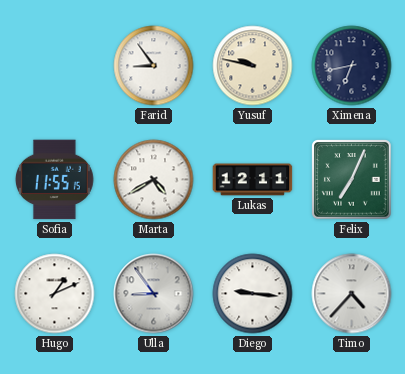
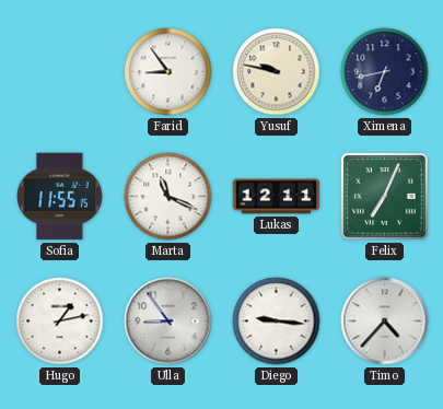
Marta: 4:40 -> 11:19
Hugo: 1:11 -> 1:13
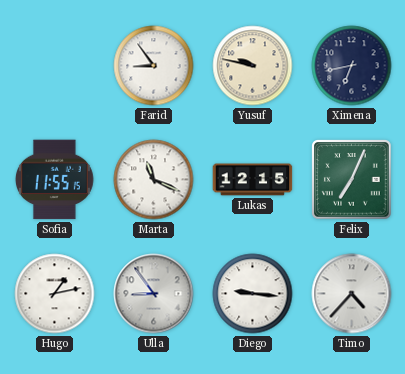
Lukas: 12:11 -> 12:15
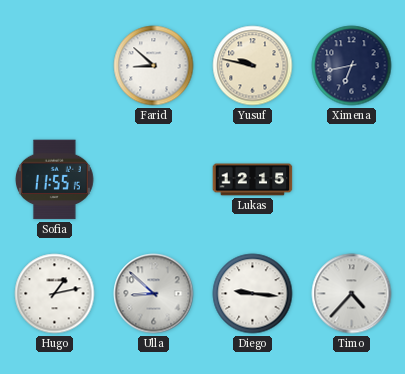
Farid: 8:54 -> 8:52
Marta: 11:19 -> none
Felix: 7:04 -> none
Ulla: 8:54 -> 8:52
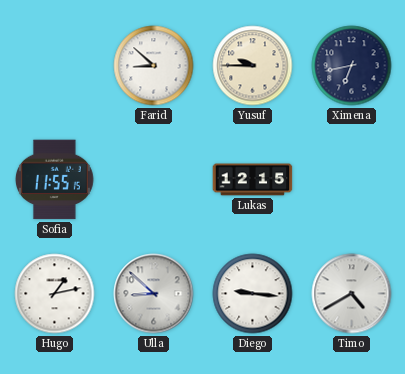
Yusuf: 9:47 -> 9:45
Timo: 4:37 -> 4:40
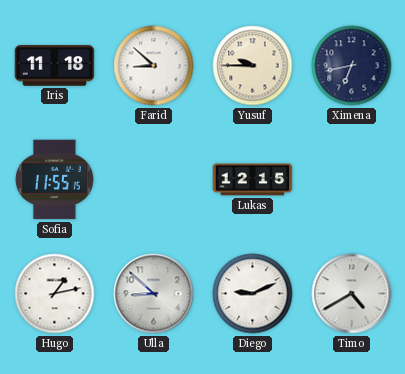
Iris: none -> 11:18
Diego: 9:16 -> 9:11
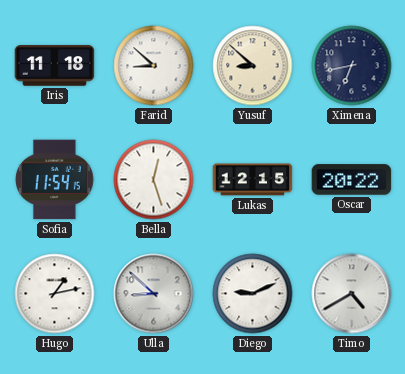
Yusuf: 9:45 -> 8:52
Sofia: 11:55 -> 11:54
Bella: none -> 12:27
Oscar: none -> 20:22
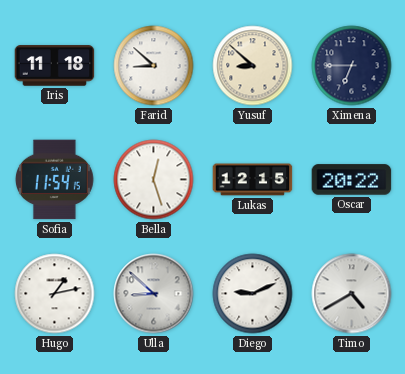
Ximena: 6:43 -> 6:45
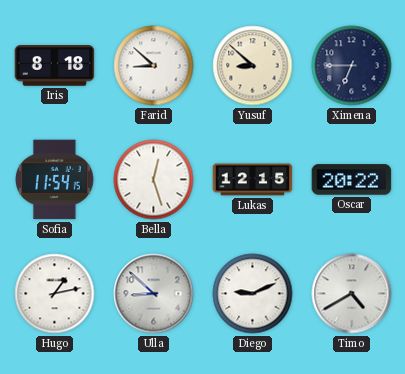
Iris: 11:18 -> 8:18
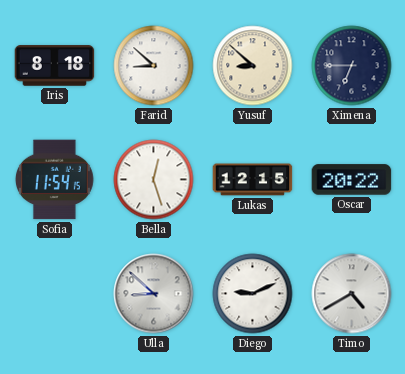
Hugo: 1:13 -> none
